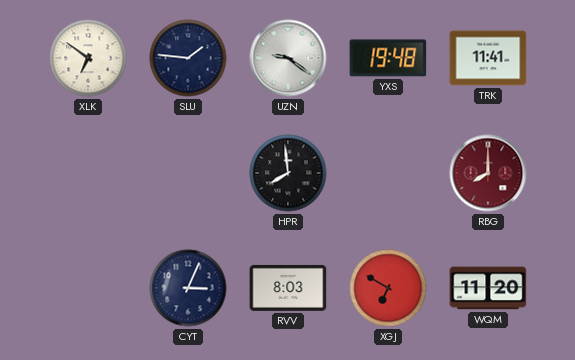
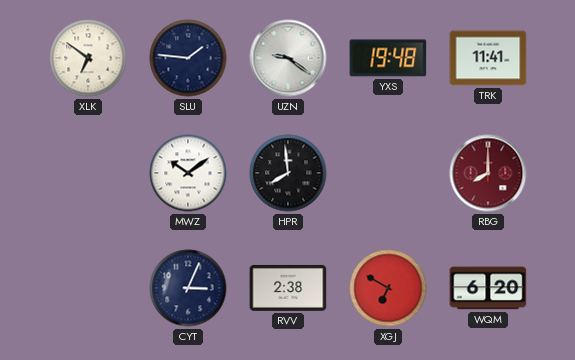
MWZ: none -> 10:09
RVV: 8:03 -> 2:38
WQM: 11:20 -> 6:20
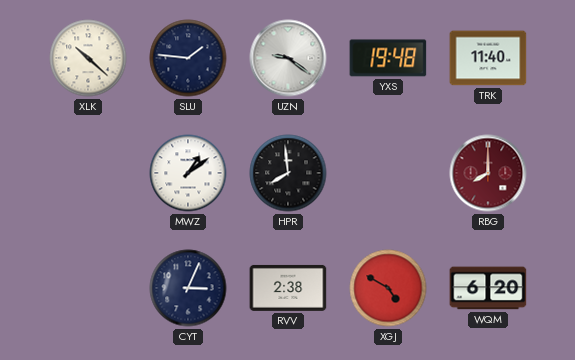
XLK: 6:51 -> 10:22
TRK: 11:41 -> 11:40
MWZ: 10:09 -> 1:09
XGJ: 6:50 -> 4:50
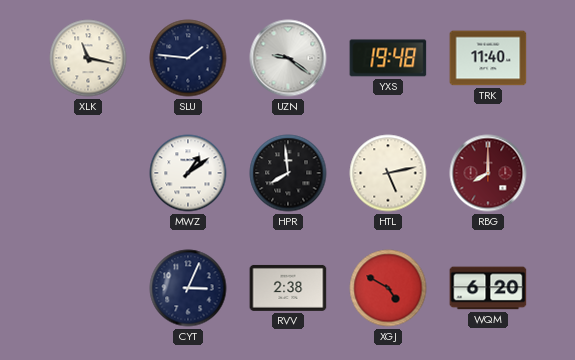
XLK: 10:22 -> 11:17
HTL: none -> 5:13
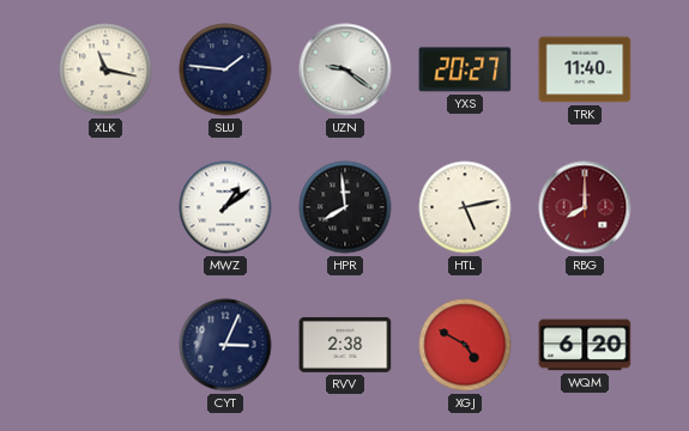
YXS: 19:48 -> 20:27
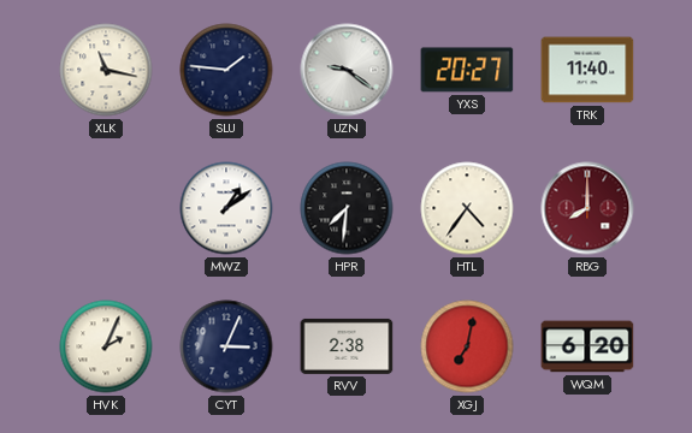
HPR: 7:59 -> 7:31
HTL: 5:13 -> 4:36
HVK: none -> 2:04
XGJ: 4:50 -> 7:02
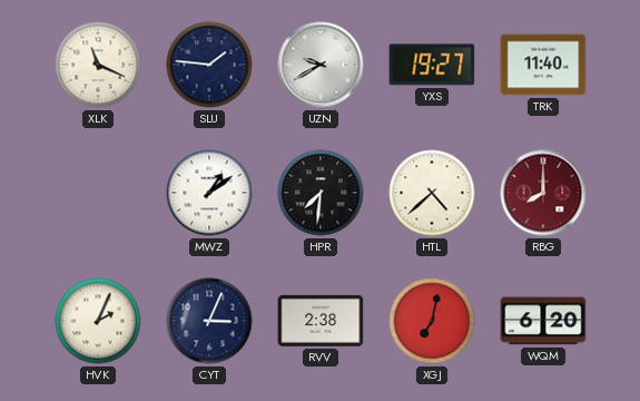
XLK: 11:17 -> 11:19
UZN: 9:21 -> 9:40
YXS: 20:27 -> 19:27
HTL: 4:36 -> 4:38
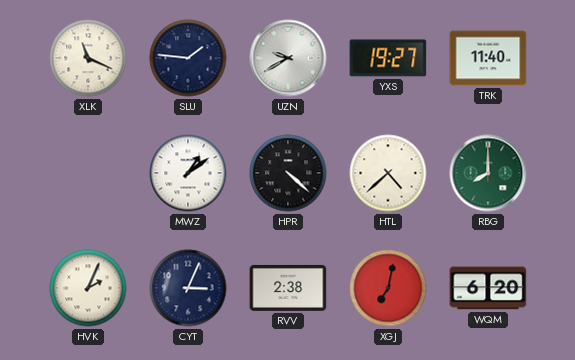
HPR: 7:31 -> 4:22
RBG dial: burgundy -> green
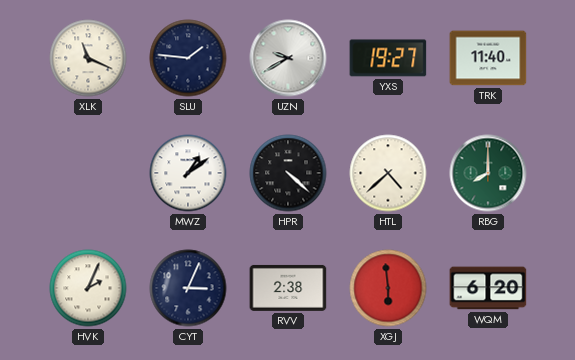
XGJ: 7:02 -> 5:59
